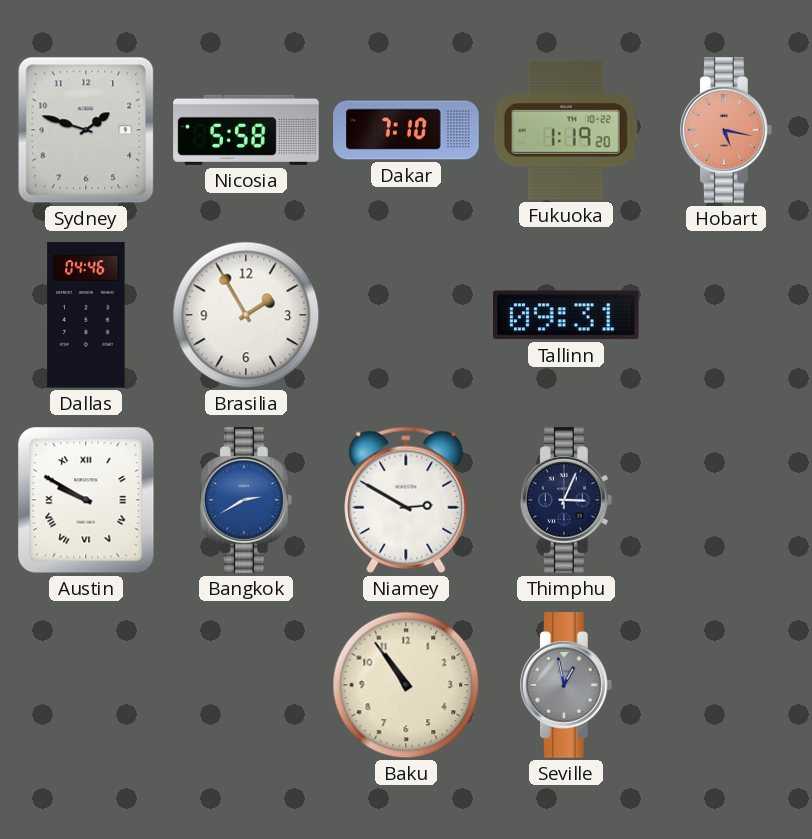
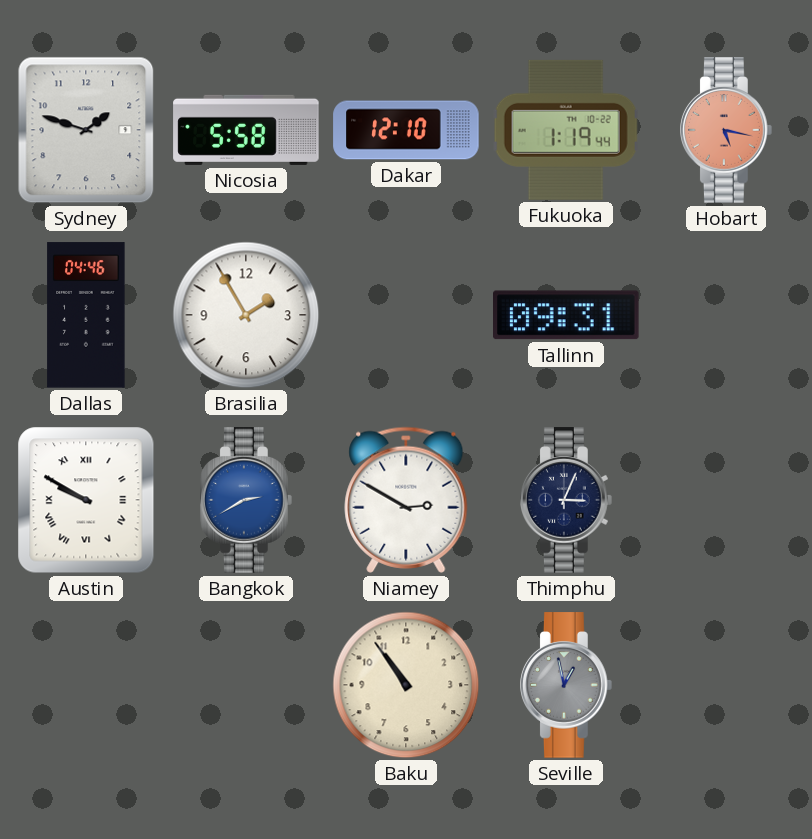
Dakar: 7:10 -> 12:10
Fukuoka: 1:19:20 -> 1:19:44
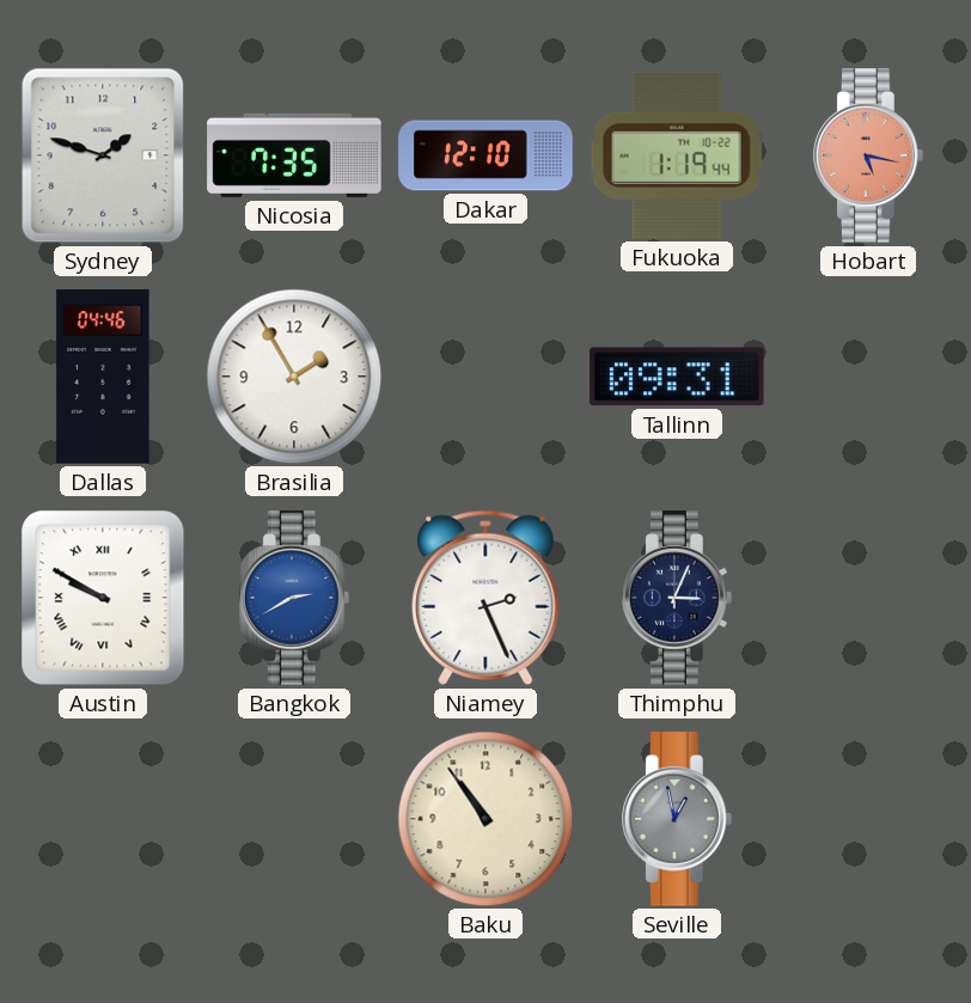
Nicosia: 5:58 -> 7:35
Niamey: 2:50 -> 2:26
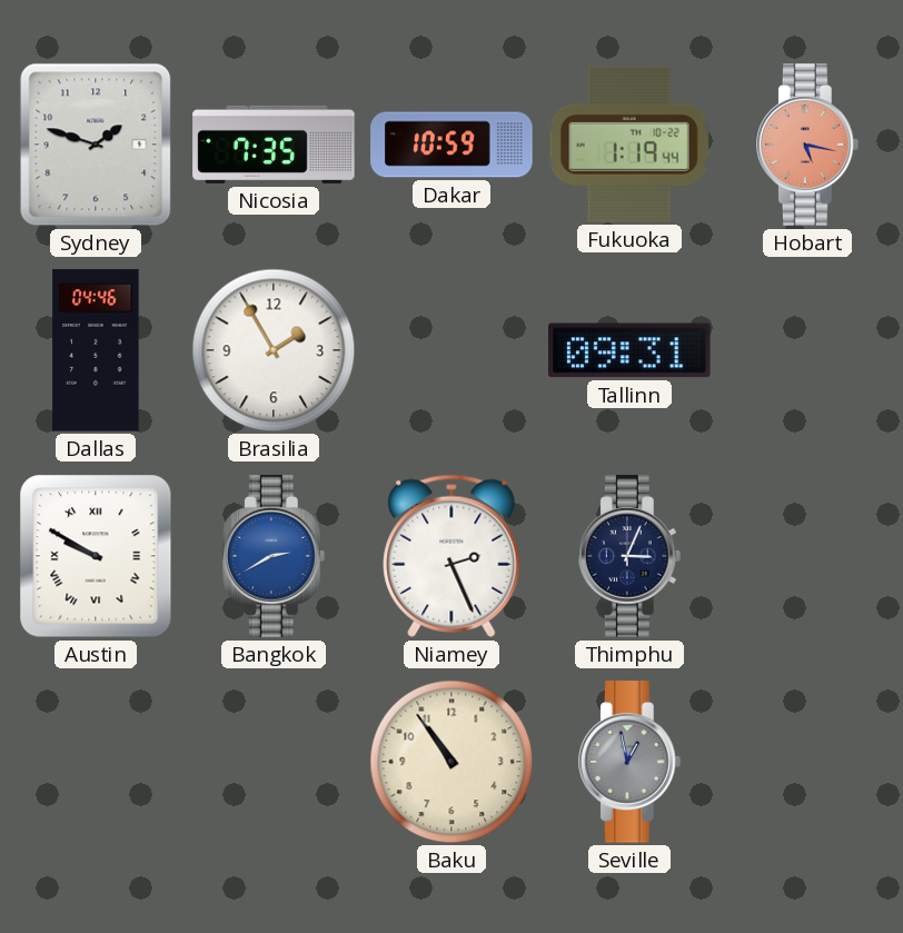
Dakar: 12:10 -> 10:59
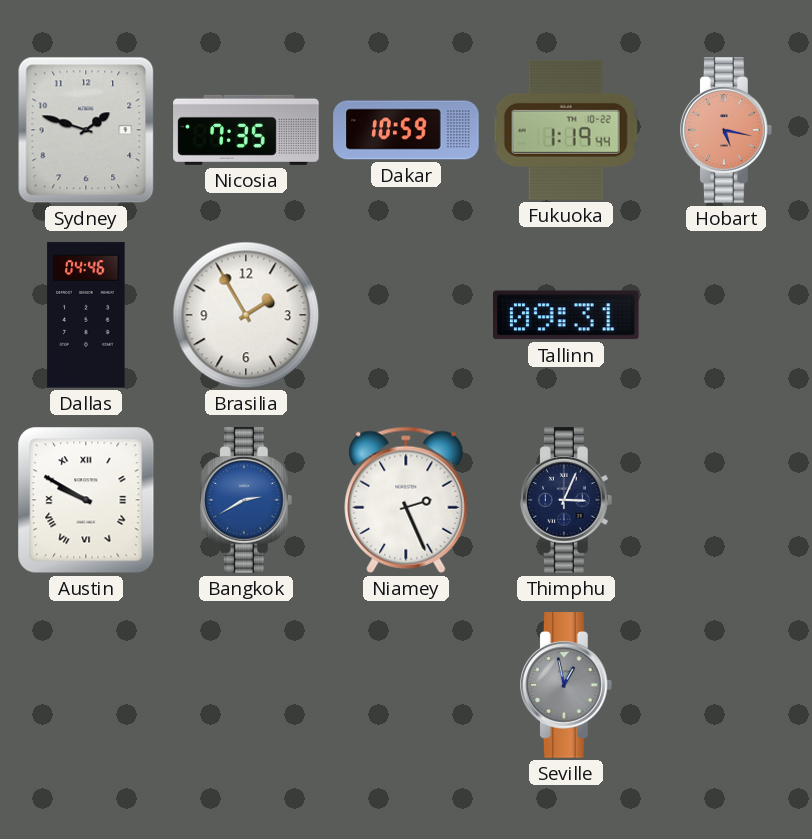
Baku: 10:54 -> none
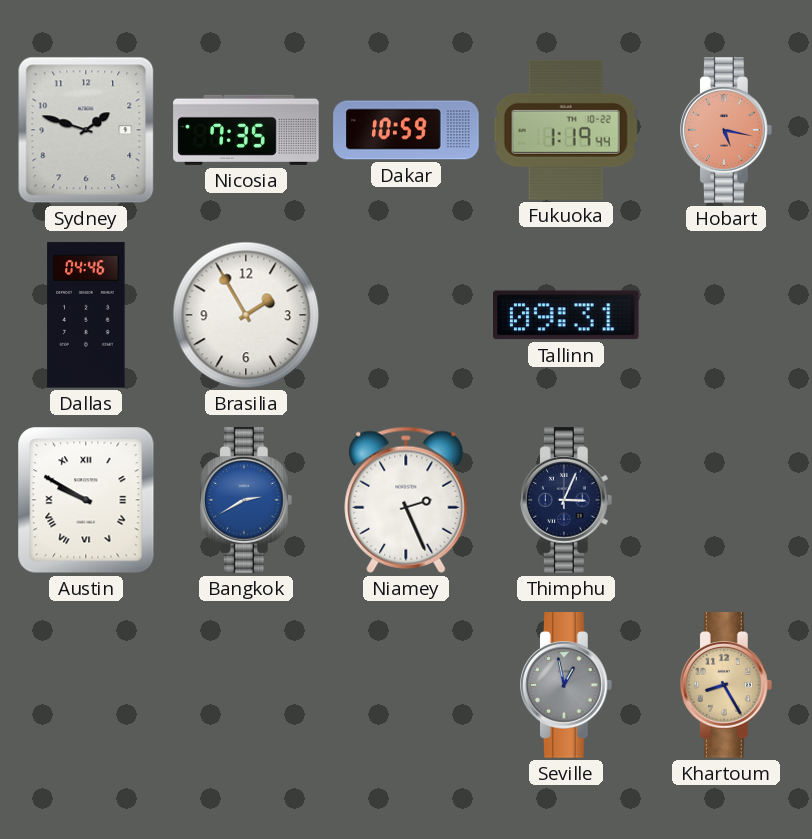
Khartoum: none -> 8:25
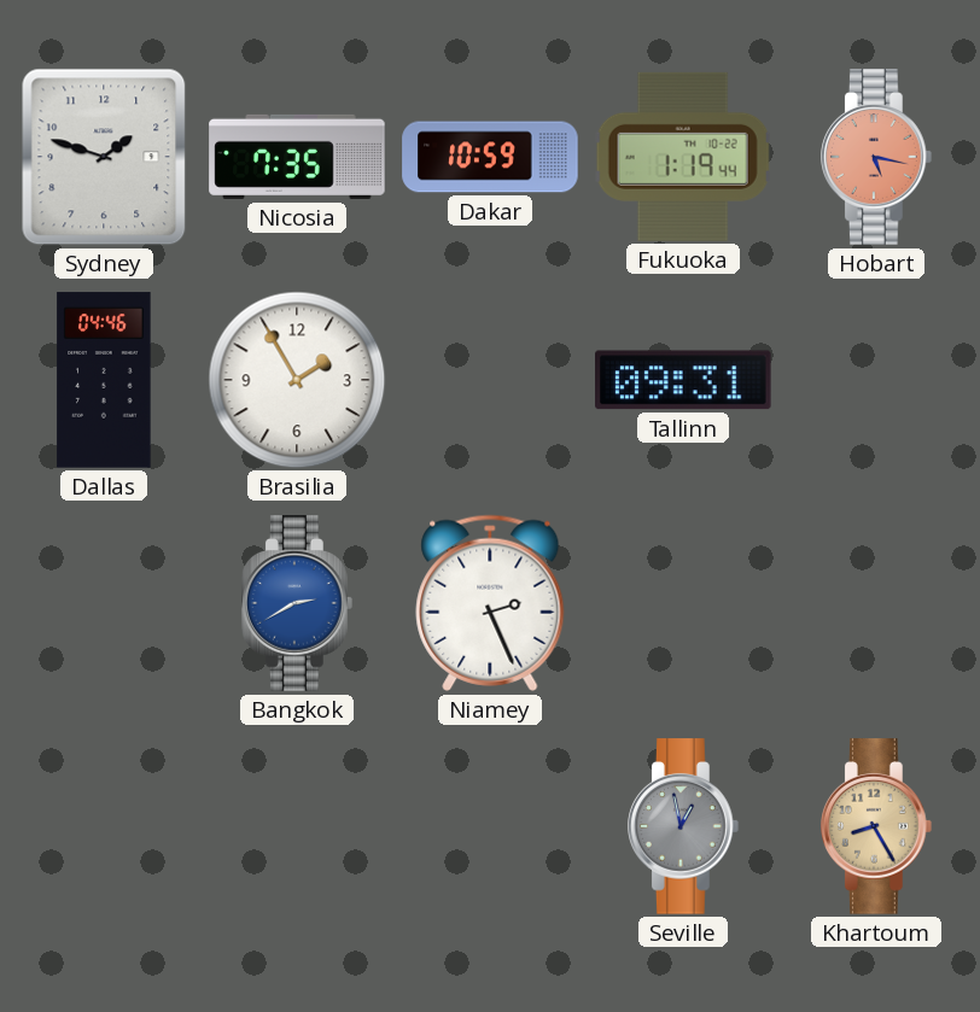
Austin: 9:50 -> none
Thimphu: 3:04 -> none
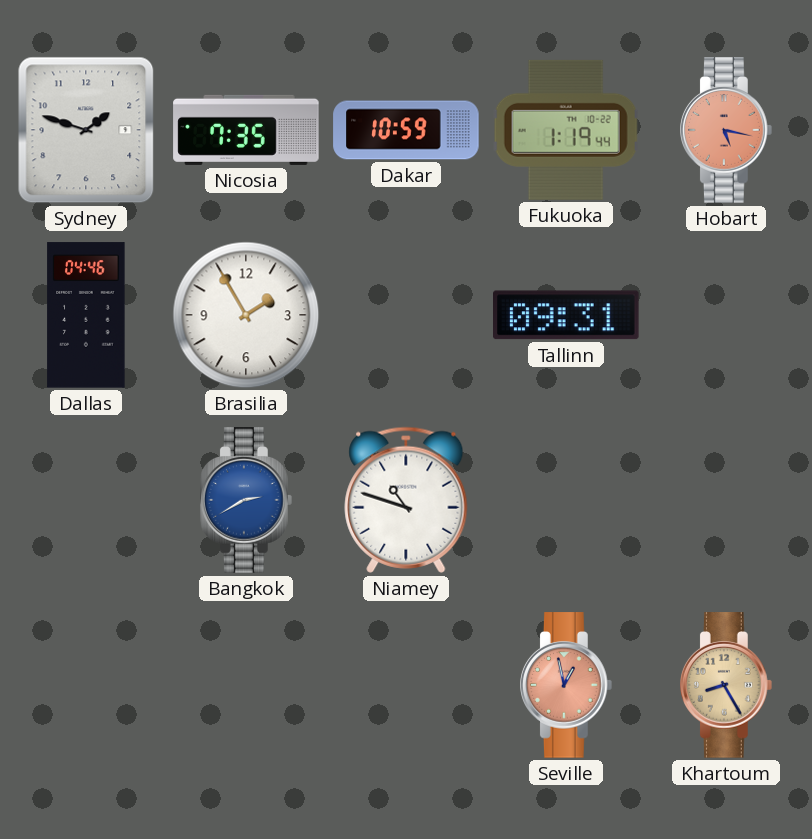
Niamey: 2:26 -> 10:48
Seville dial: grey -> salmon
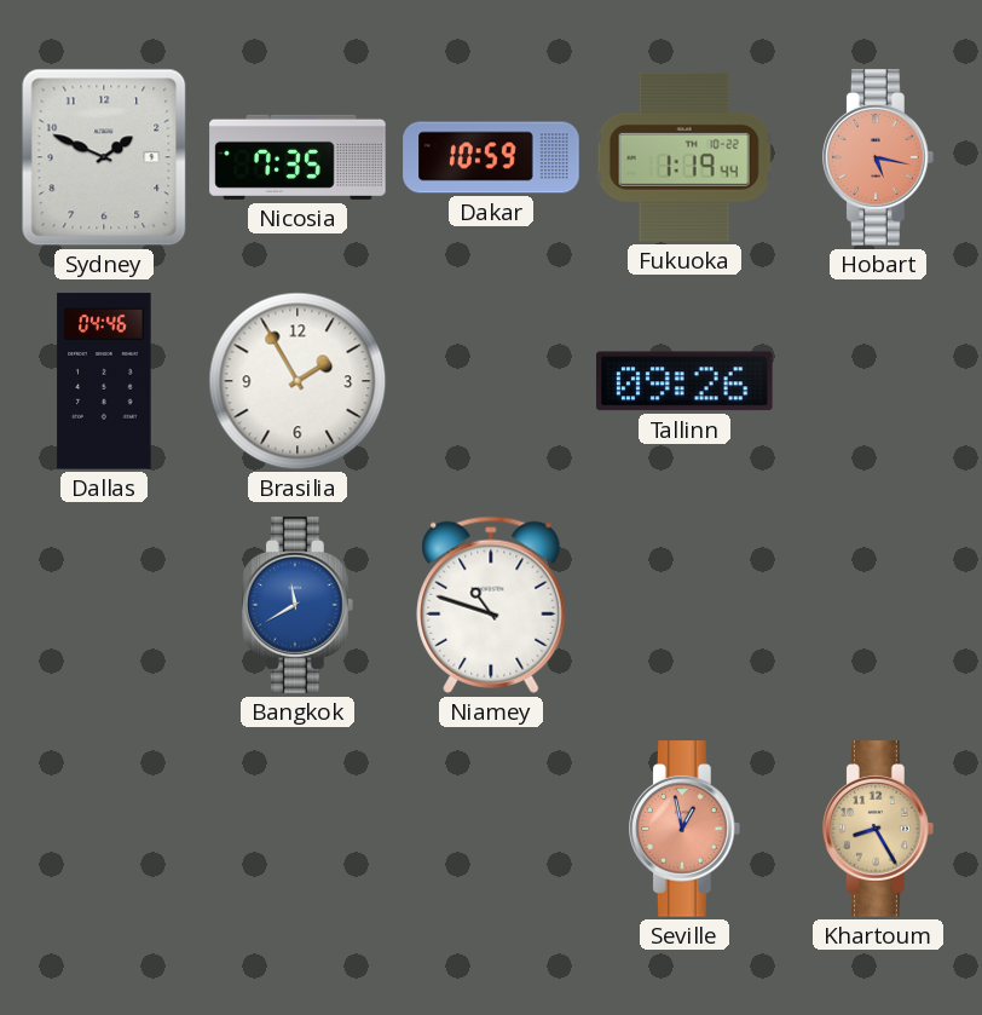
Sydney: 1:48 -> 1:49
Tallinn: 09:31 -> 09:26
Bangkok: 2:40 -> 11:40
